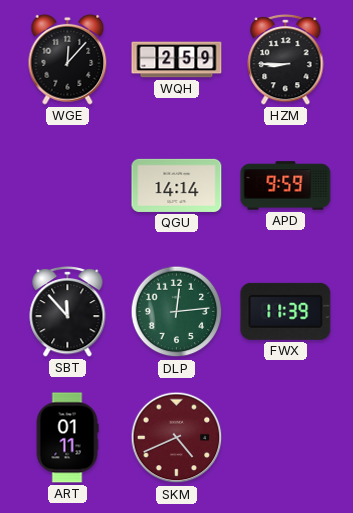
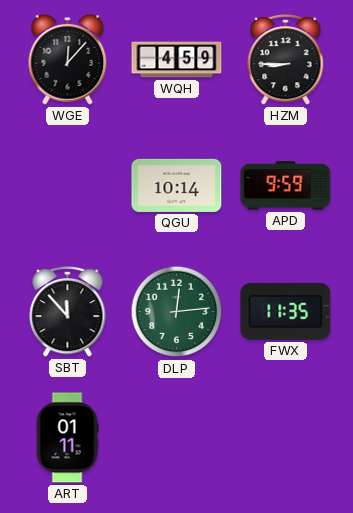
WQH: 2:59 -> 4:59
QGU: 14:14 -> 10:14
FWX: 11:39 -> 11:35
SKM: 4:41 -> none
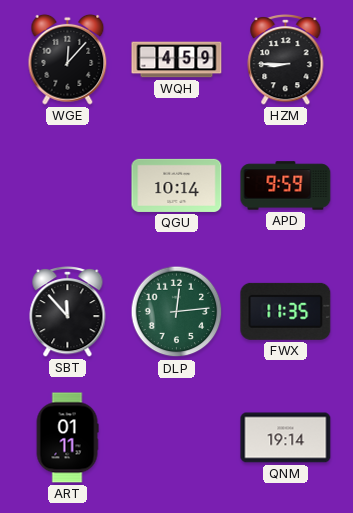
QNM: none -> 19:14
